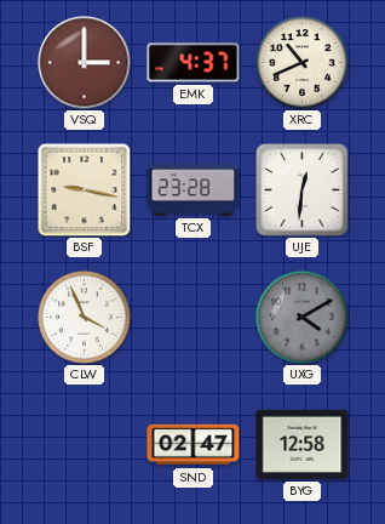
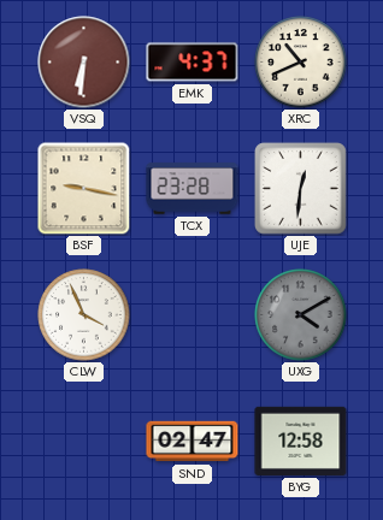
VSQ: 3:00 -> 6:31
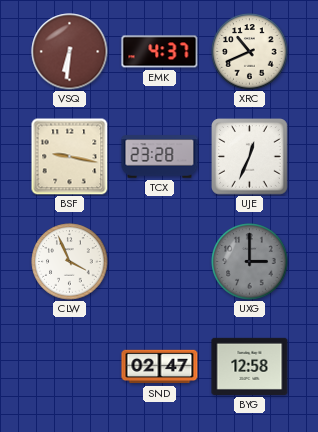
UJE: 12:31 -> 12:34
UXG: 4:10 -> 3:00
